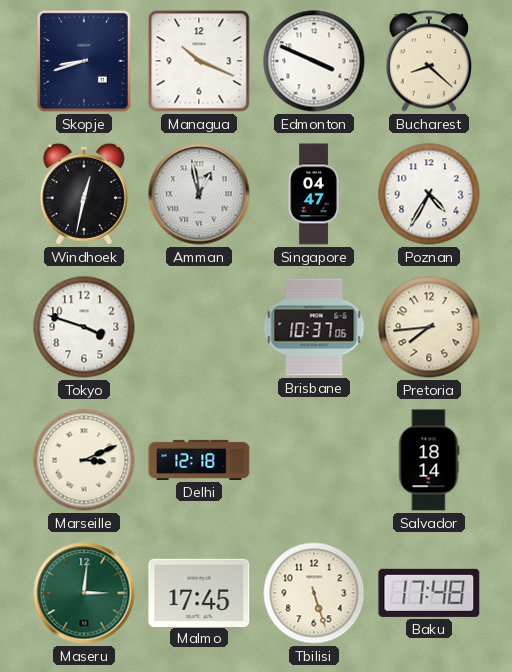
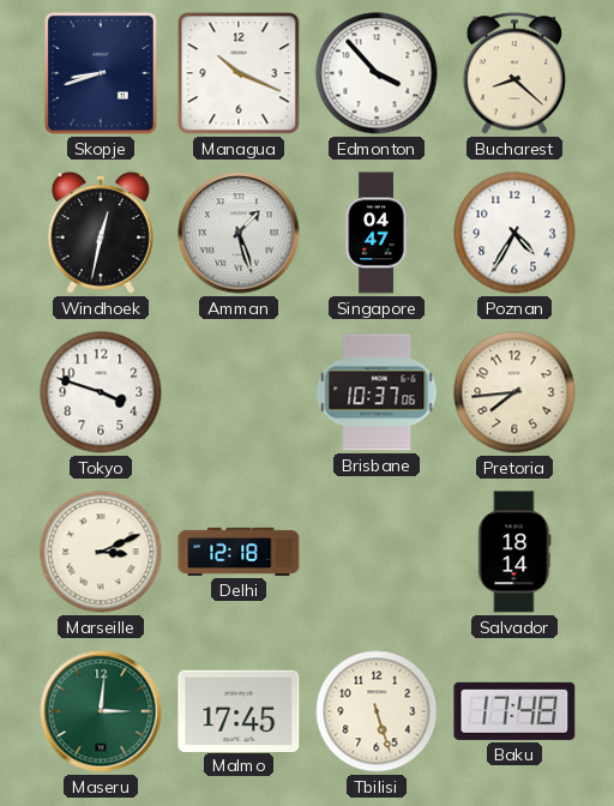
Edmonton: 3:49 -> 3:53
Amman: 12:58 -> 1:27
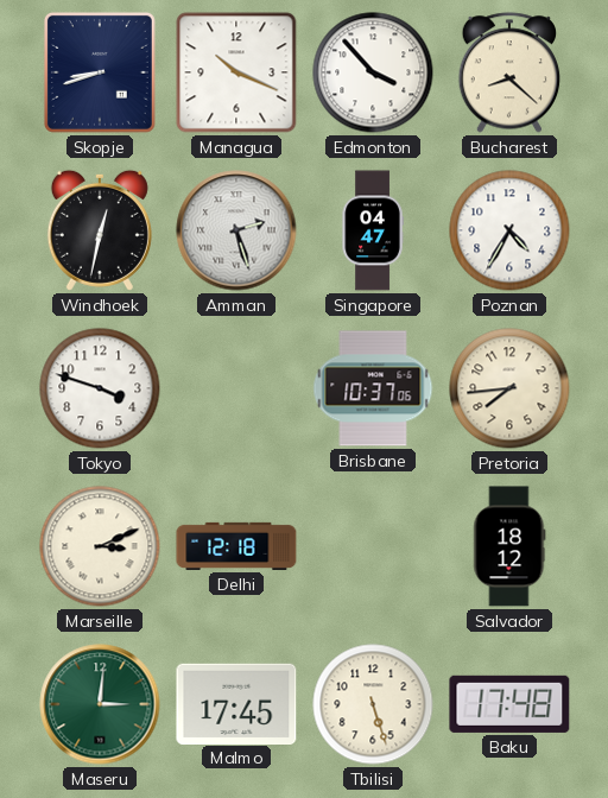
Amman: 1:27 -> 2:27
Salvador: 18:14 -> 18:12
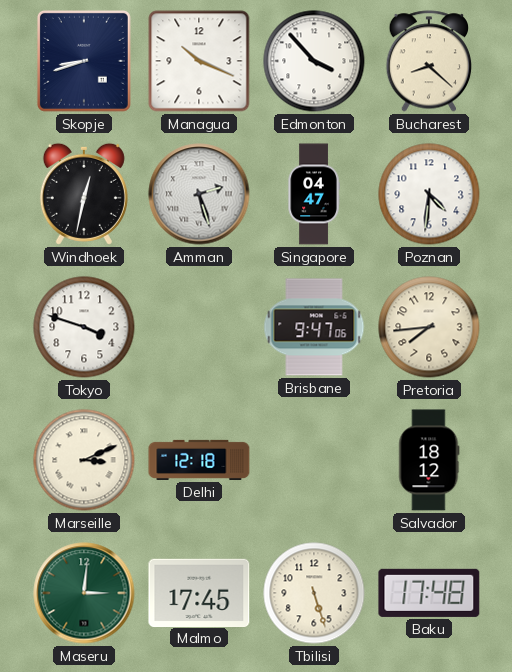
Poznan: 4:35 -> 4:31
Brisbane: 10:37 -> 9:47
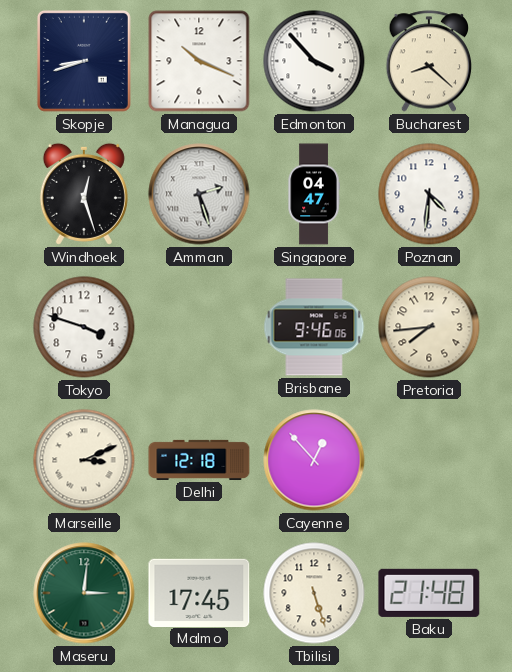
Windhoek: 12:32 -> 12:27
Brisbane: 9:47 -> 9:46
Cayenne: none -> 12:53
Salvador: 18:12 -> none
Baku: 17:48 -> 21:48
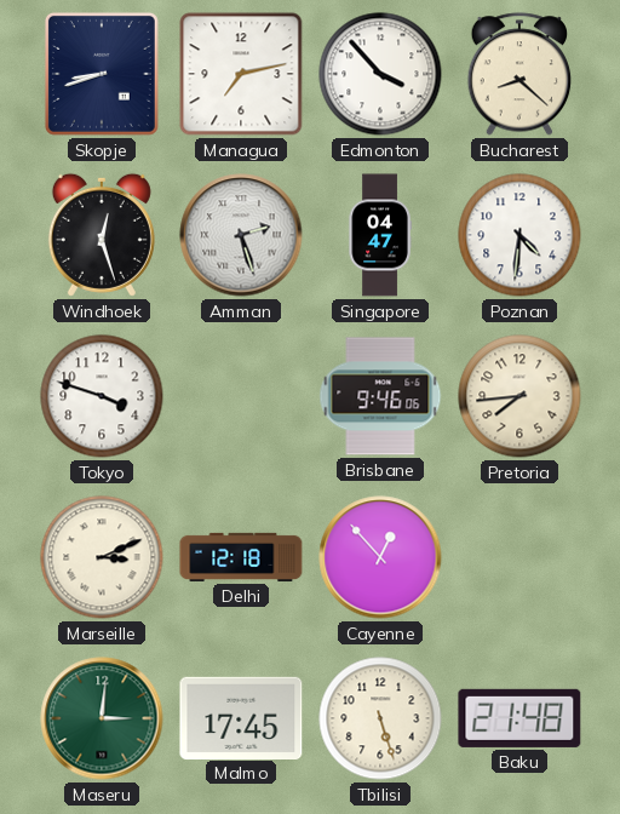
Managua: 10:19 -> 7:13
